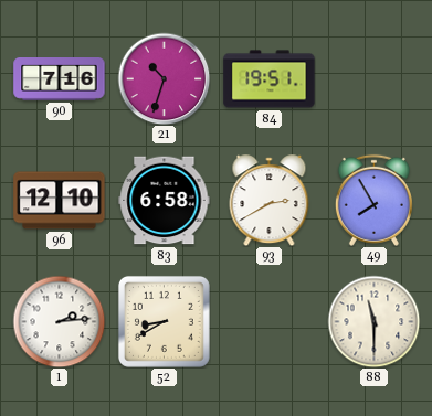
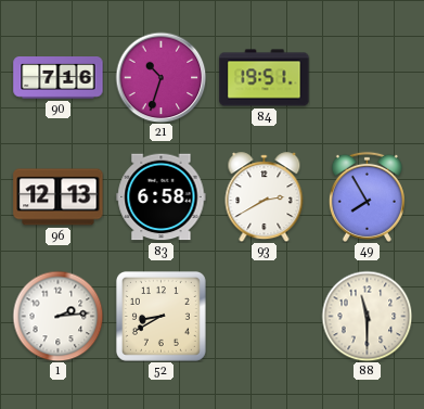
96: 12:10 -> 12:13
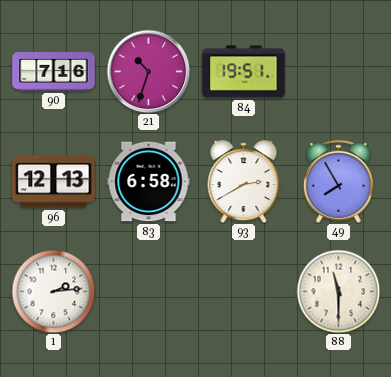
52: 8:40 -> none
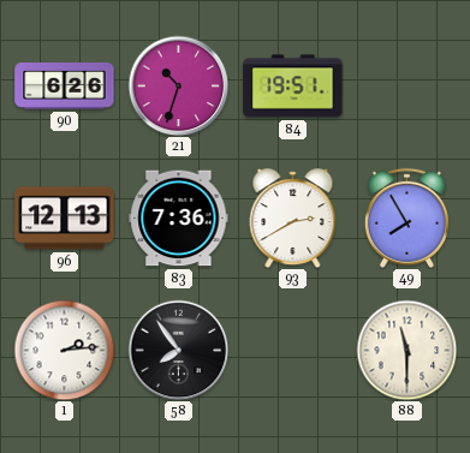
90: 7:16 -> 6:26
83: 6:58 -> 7:36
58: none -> 7:54
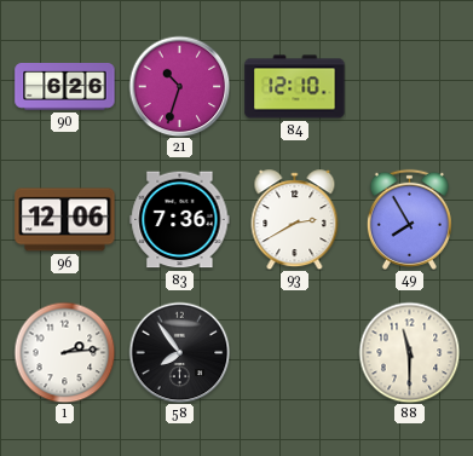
84: 19:51 -> 12:10
96: 12:13 -> 12:06
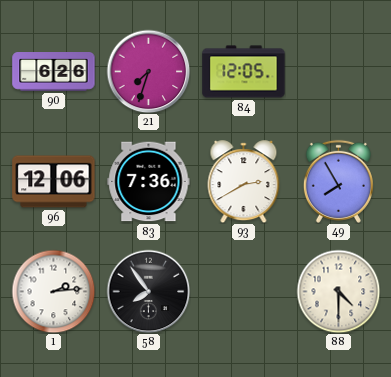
21: 10:33 -> 7:33
84: 12:10 -> 12:05
88: 11:30 -> 4:30
